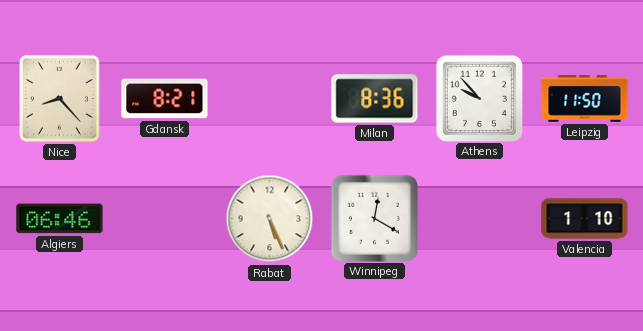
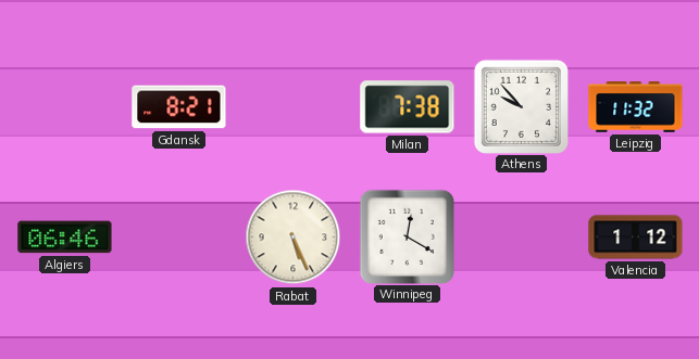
Nice: 8:23 -> none
Milan: 8:36 -> 7:38
Leipzig: 11:50 -> 11:32
Valencia: 1:10 -> 1:12
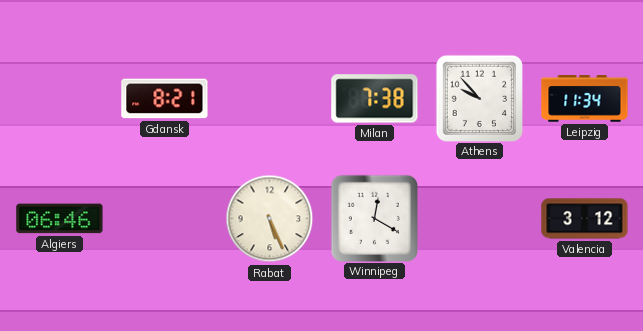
Leipzig: 11:32 -> 11:34
Valencia: 1:12 -> 3:12
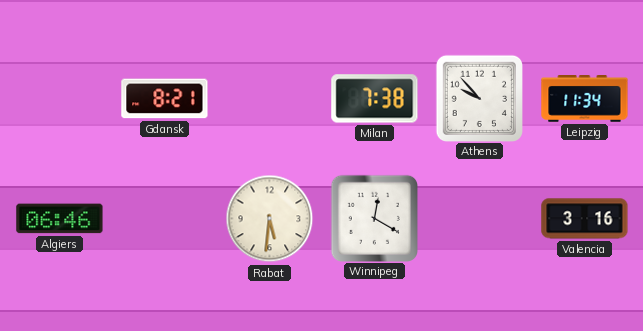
Rabat: 5:26 -> 5:31
Valencia: 3:12 -> 3:16
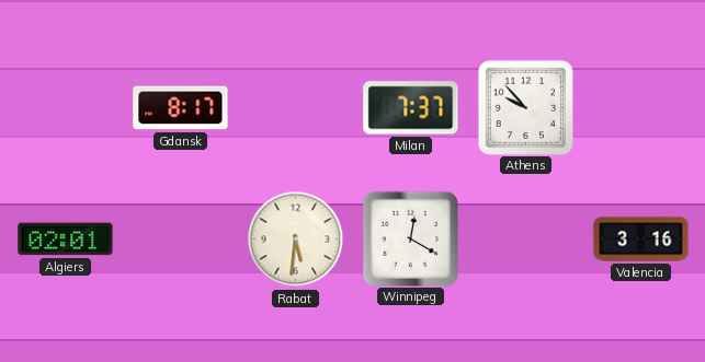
Gdansk: 8:21 -> 8:17
Milan: 7:38 -> 7:37
Leipzig: 11:34 -> none
Algiers: 06:46 -> 02:01
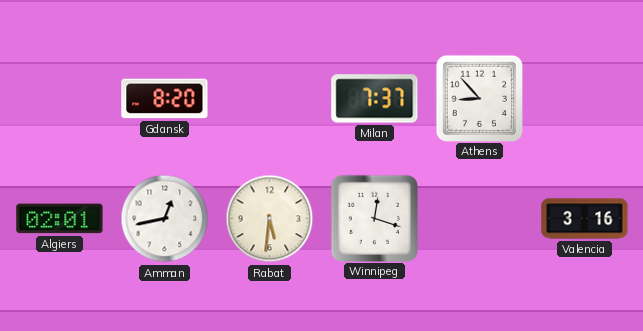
Gdansk: 8:17 -> 8:20
Athens: 9:53 -> 8:53
Amman: none -> 12:43
Winnipeg: 12:20 -> 12:18
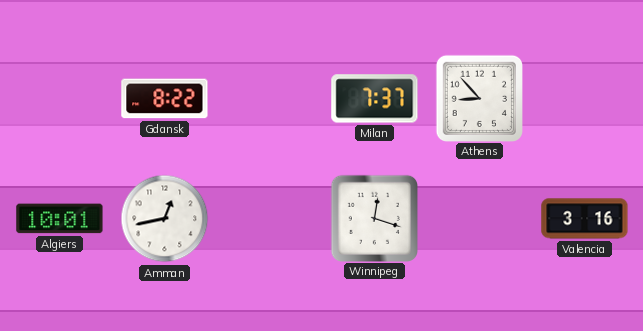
Gdansk: 8:20 -> 8:22
Algiers: 02:01 -> 10:01
Rabat: 5:31 -> none
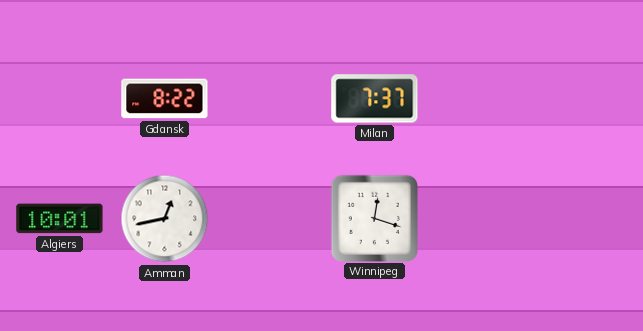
Athens: 8:53 -> none
Valencia: 3:16 -> none
